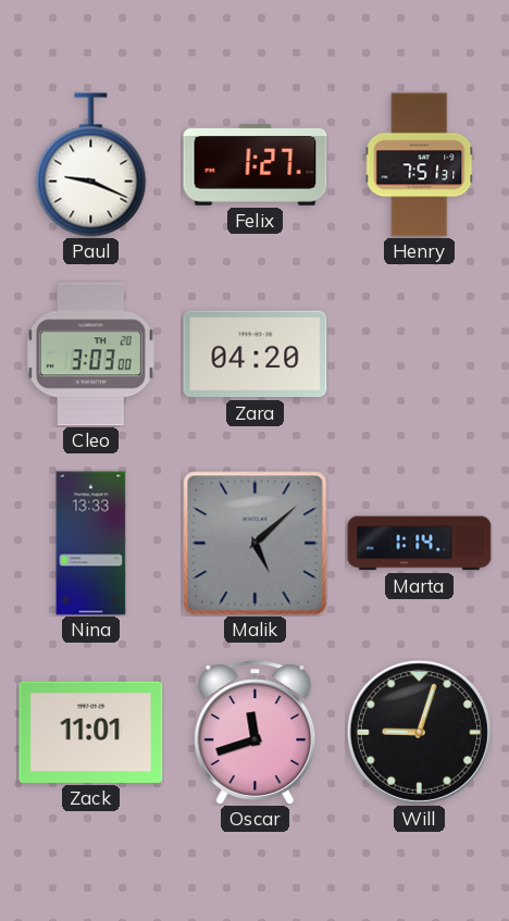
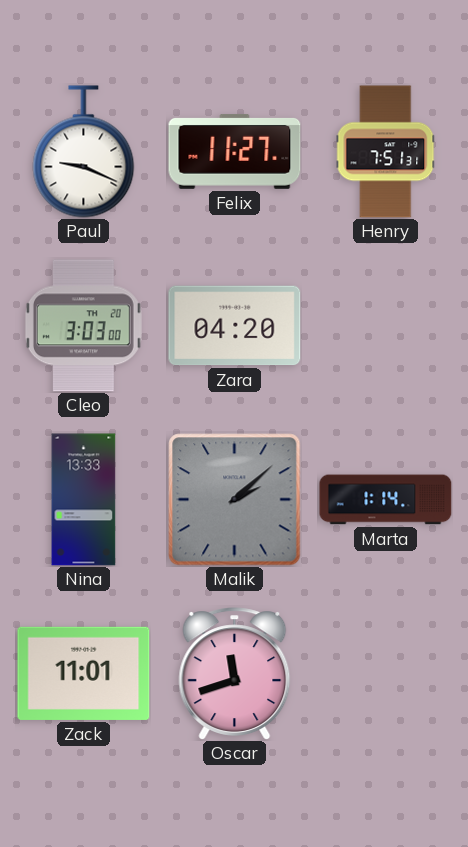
Felix: 1:27 -> 11:27
Malik: 5:08 -> 2:08
Will: 9:03 -> none
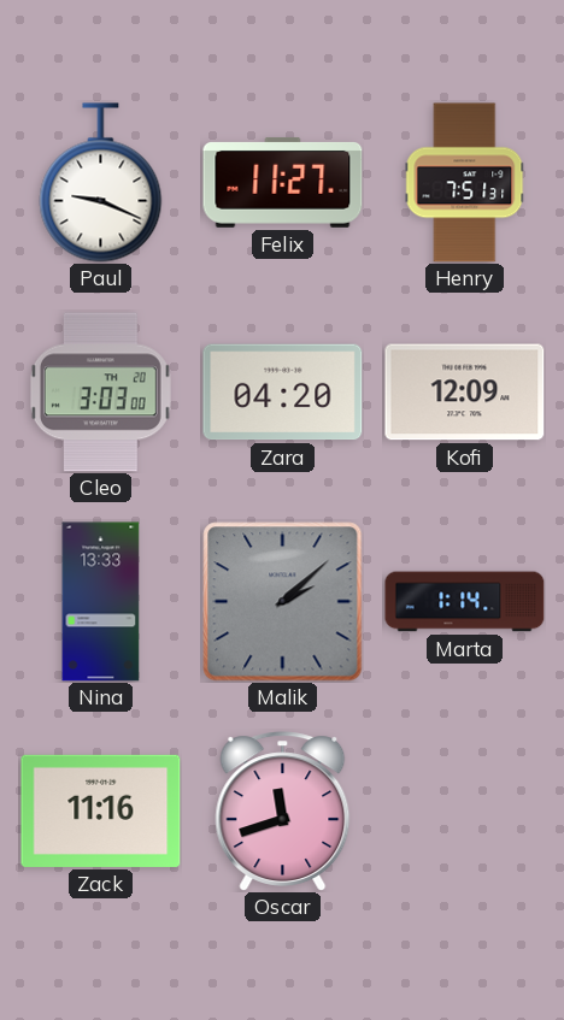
Kofi: none -> 12:09
Zack: 11:01 -> 11:16
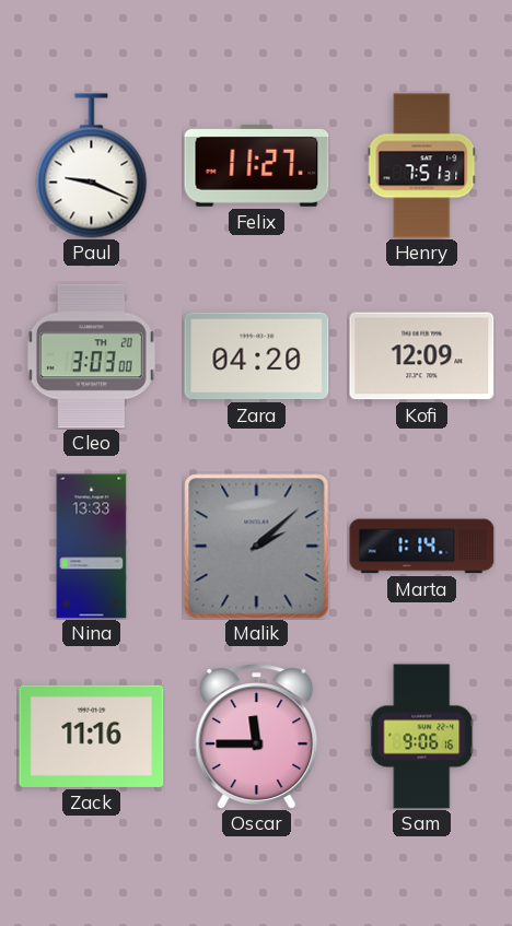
Oscar: 11:42 -> 11:45
Sam: none -> 9:06
